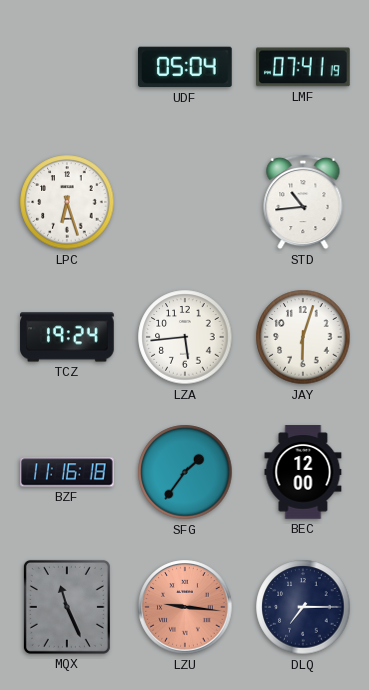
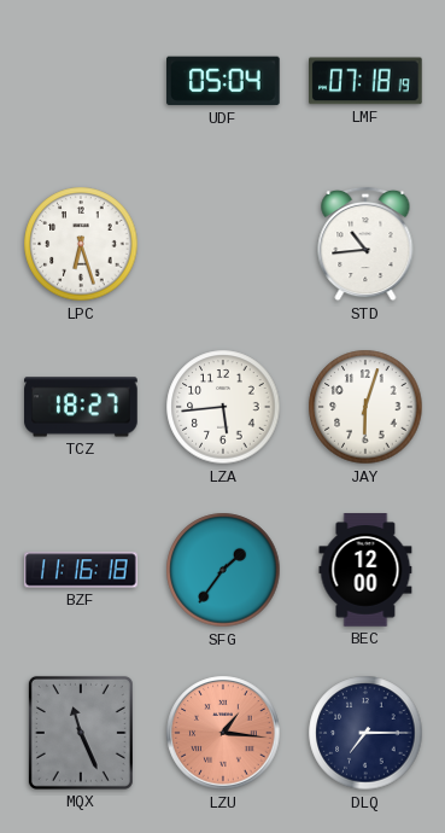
LMF: 07:41 -> 07:18
TCZ: 19:24 -> 18:27
LZU: 9:16 -> 1:16
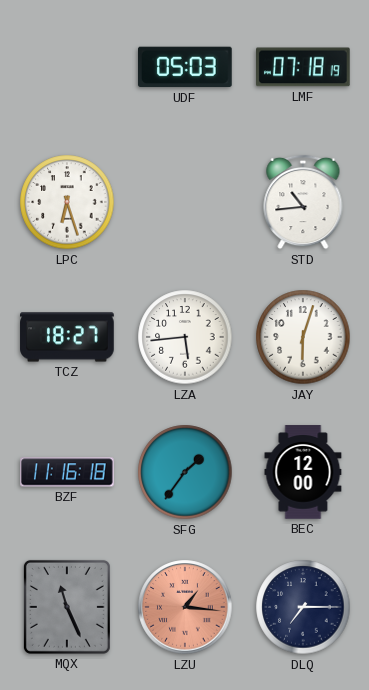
UDF: 05:04 -> 05:03
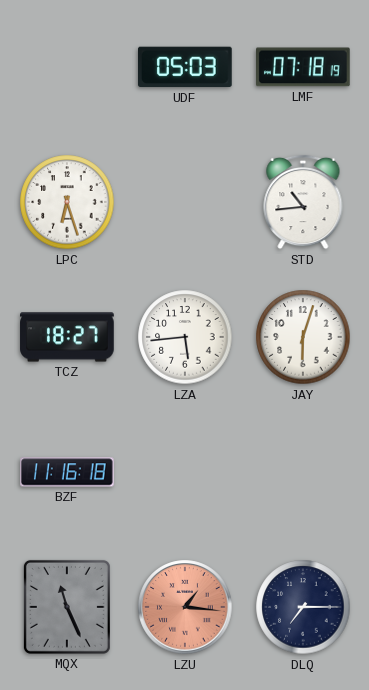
SFG: 1:36 -> none
BEC: 12:00 -> none
